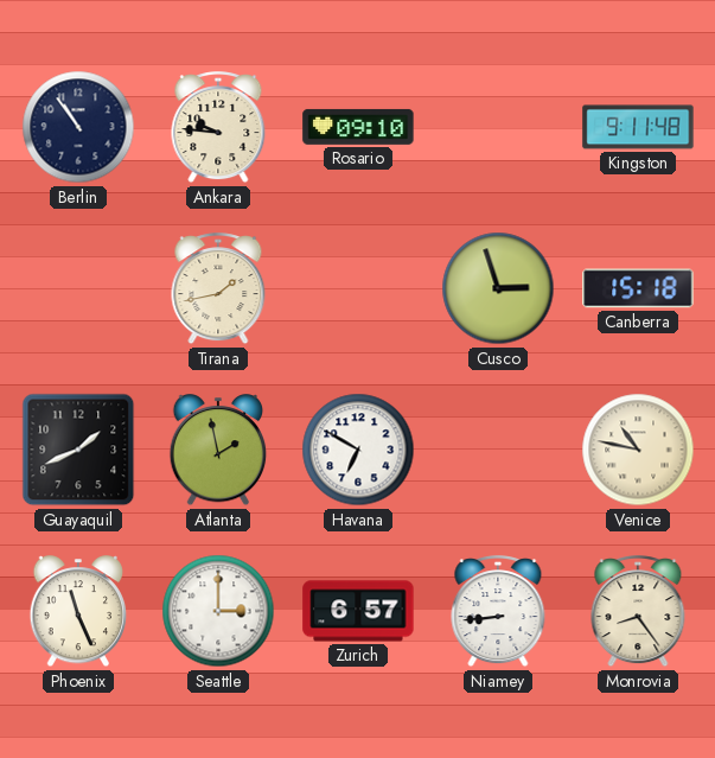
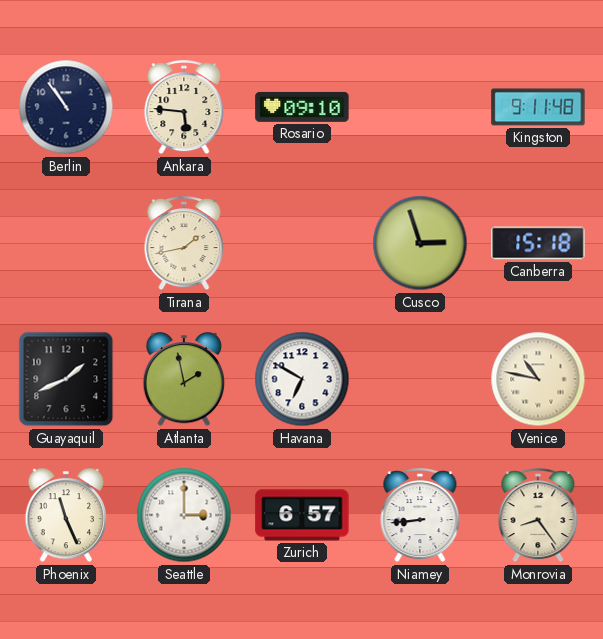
Ankara: 9:46 -> 5:46
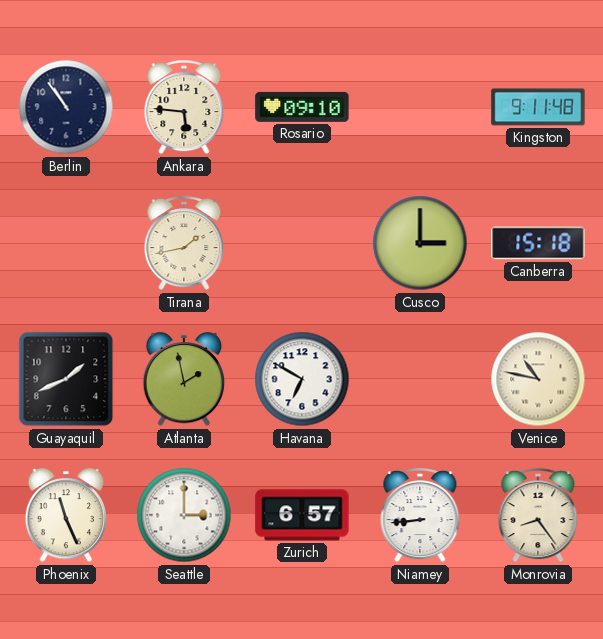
Cusco: 2:57 -> 3:00
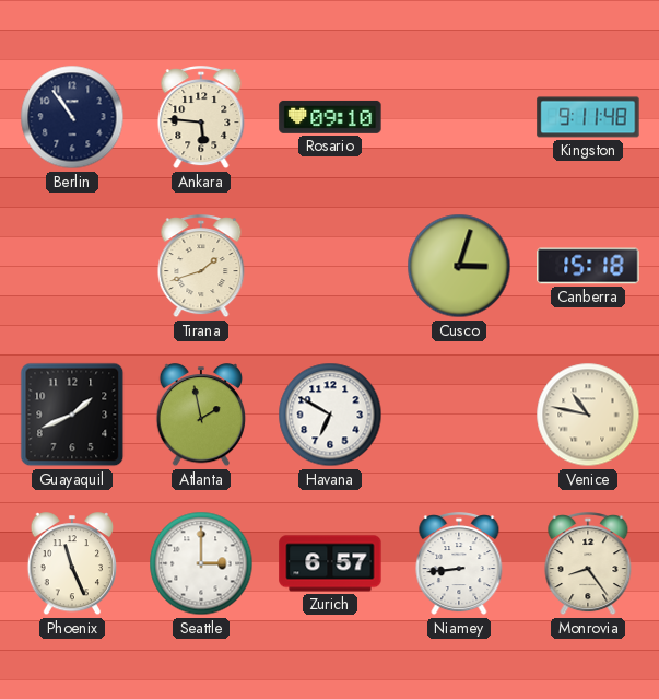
Tirana: 1:43 -> 1:42
Cusco: 3:00 -> 3:03
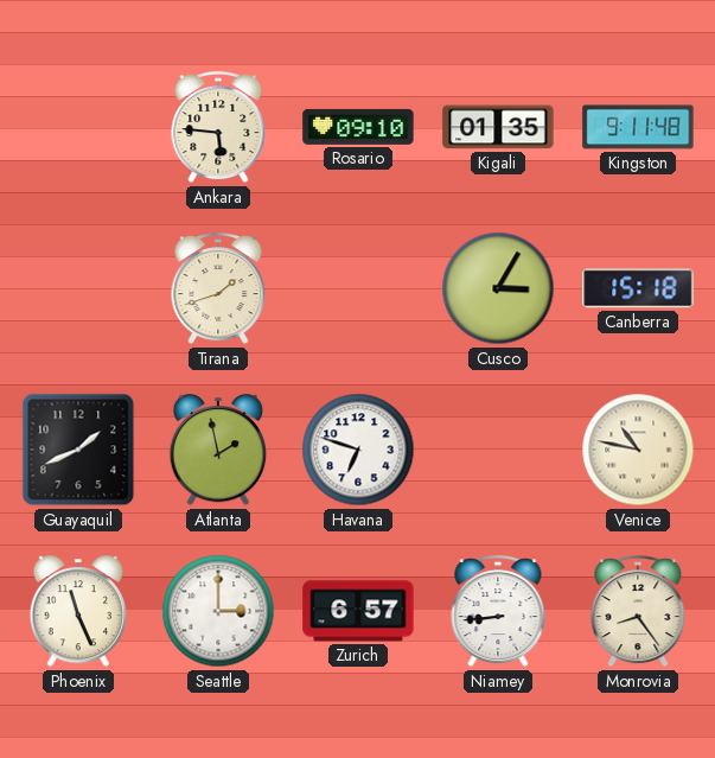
Berlin: 10:54 -> none
Kigali: none -> 01:35
Cusco: 3:03 -> 3:05
Havana: 6:50 -> 6:48
